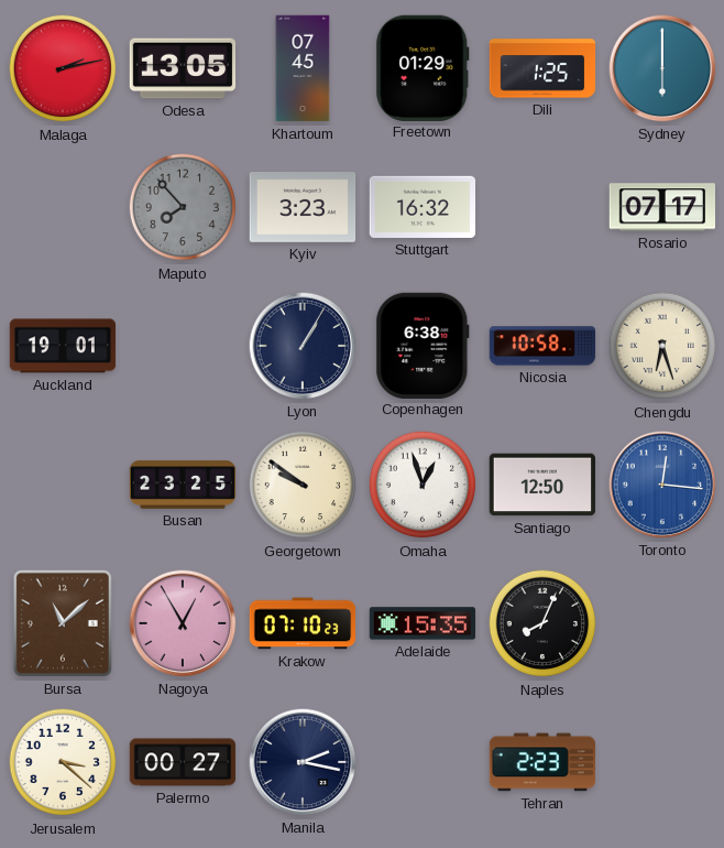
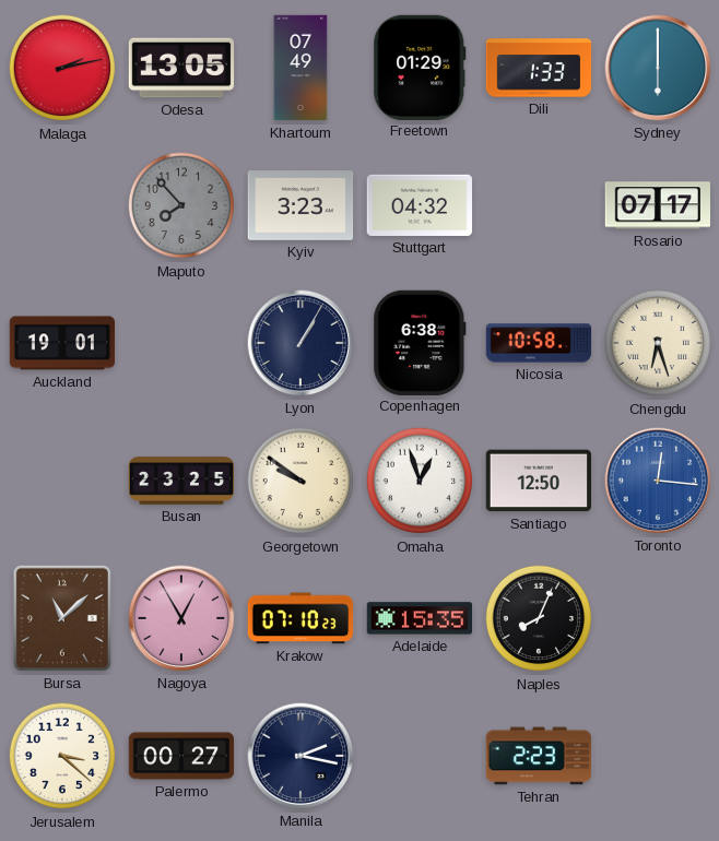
Khartoum: 07:45 -> 07:49
Dili: 1:25 -> 1:33
Stuttgart: 16:32 -> 04:32
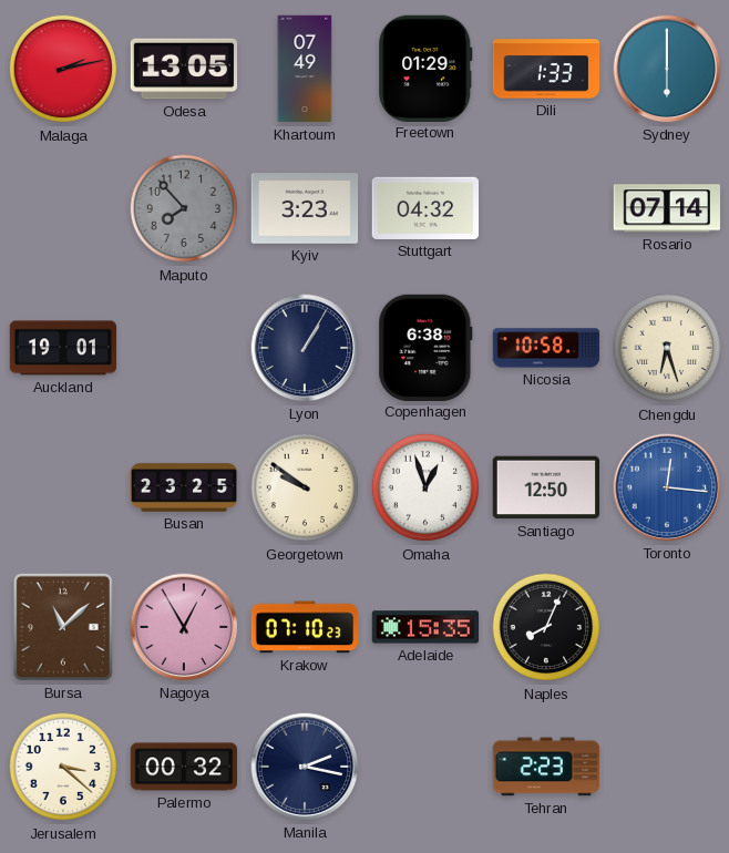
Rosario: 07:17 -> 07:14
Palermo: 00:27 -> 00:32
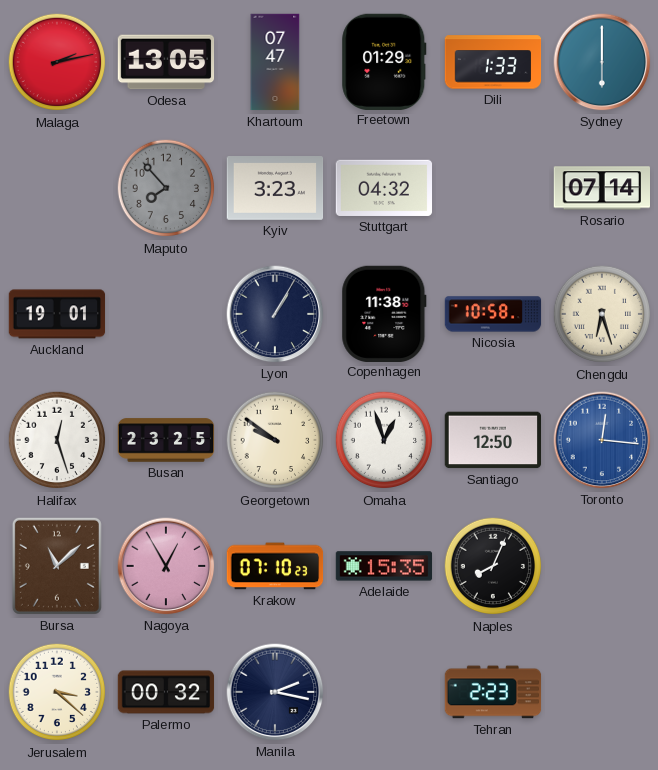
Khartoum: 07:49 -> 07:47
Copenhagen: 6:38 -> 11:38
Halifax: none -> 12:27
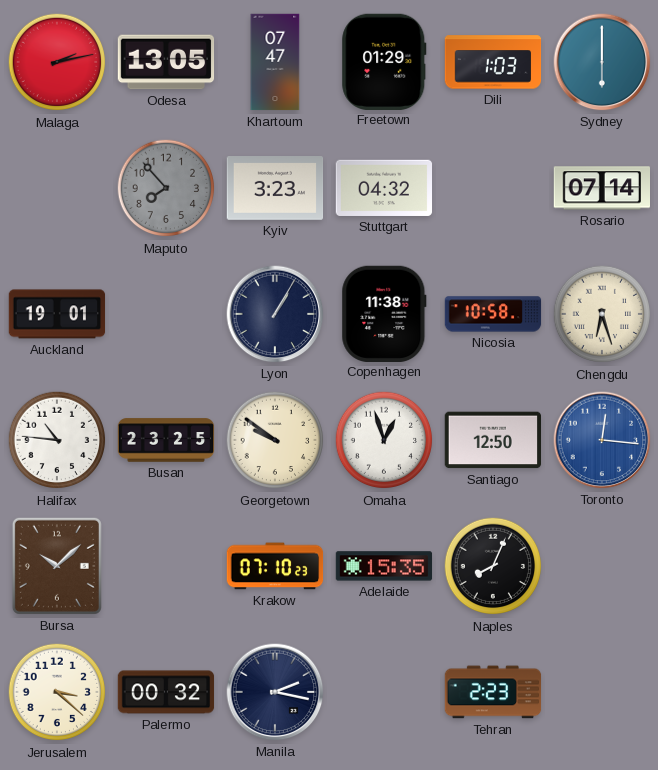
Dili: 1:33 -> 1:03
Halifax: 12:27 -> 10:46
Bursa: 11:08 -> 10:08
Nagoya: 12:55 -> none
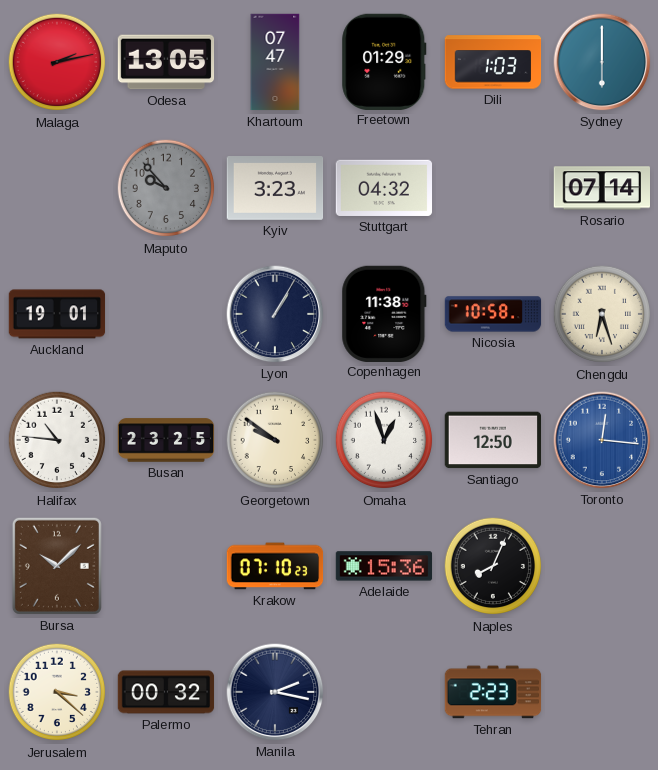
Maputo: 7:53 -> 9:53
Adelaide: 15:35 -> 15:36
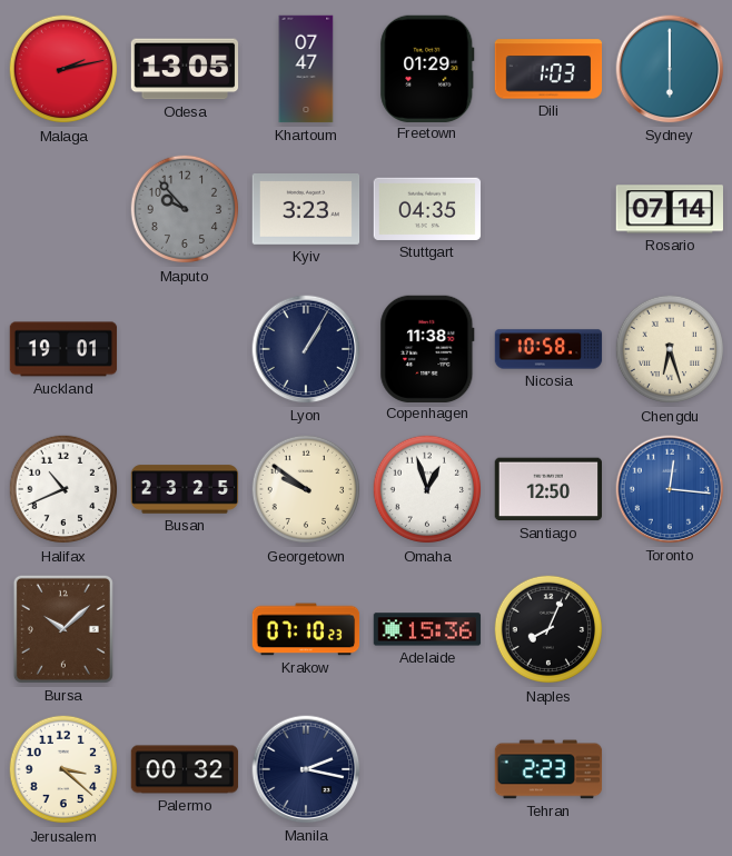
Stuttgart: 04:32 -> 04:35
Halifax: 10:46 -> 10:41
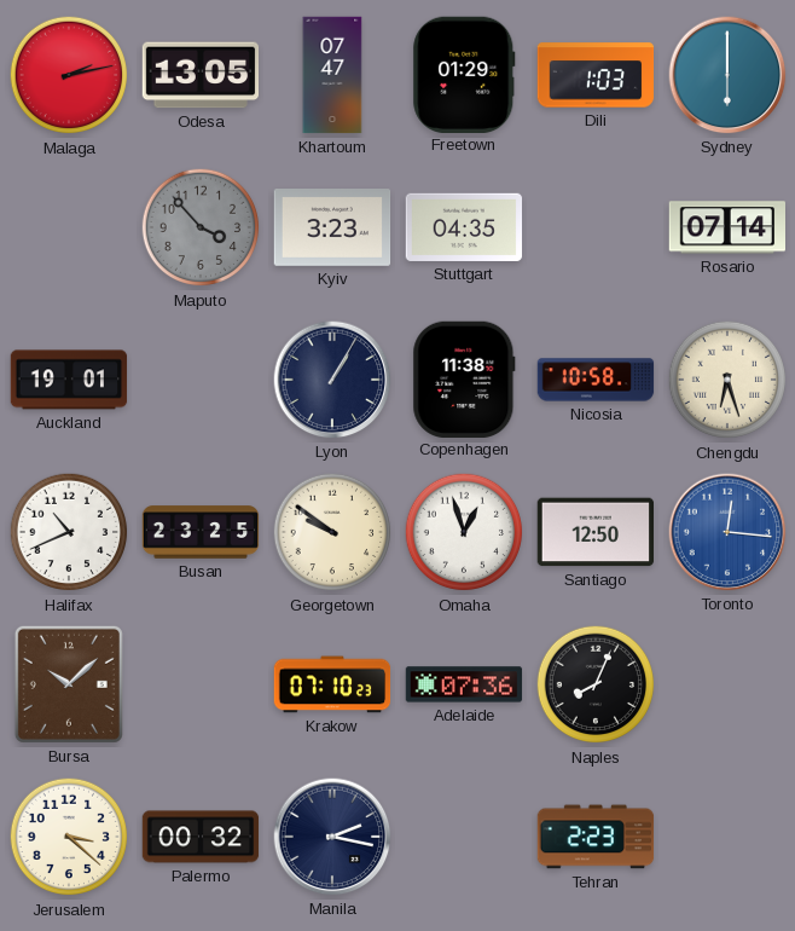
Maputo: 9:53 -> 3:53
Adelaide: 15:36 -> 07:36
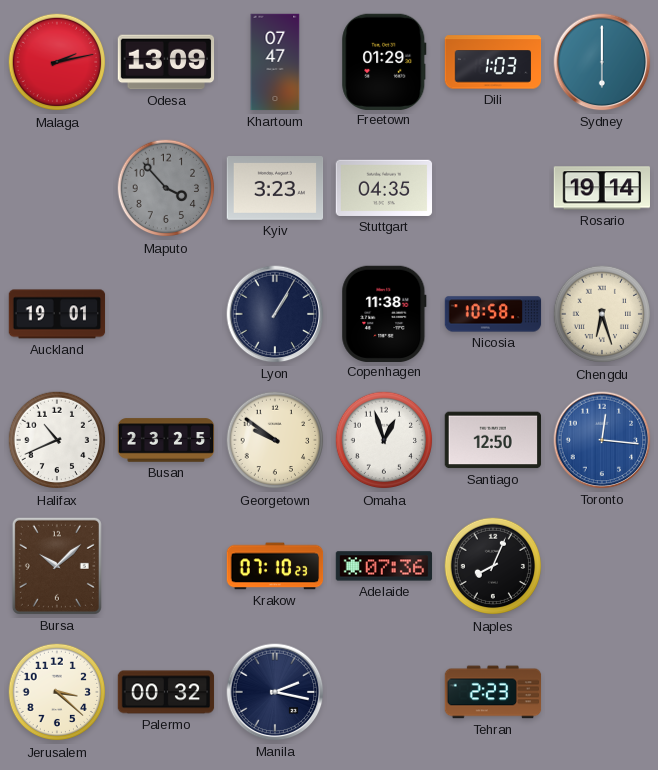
Odesa: 13:05 -> 13:09
Rosario: 07:14 -> 19:14
